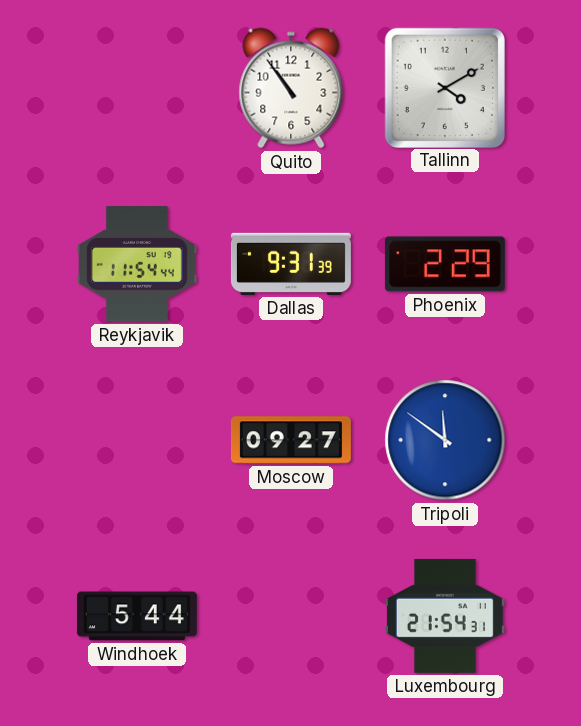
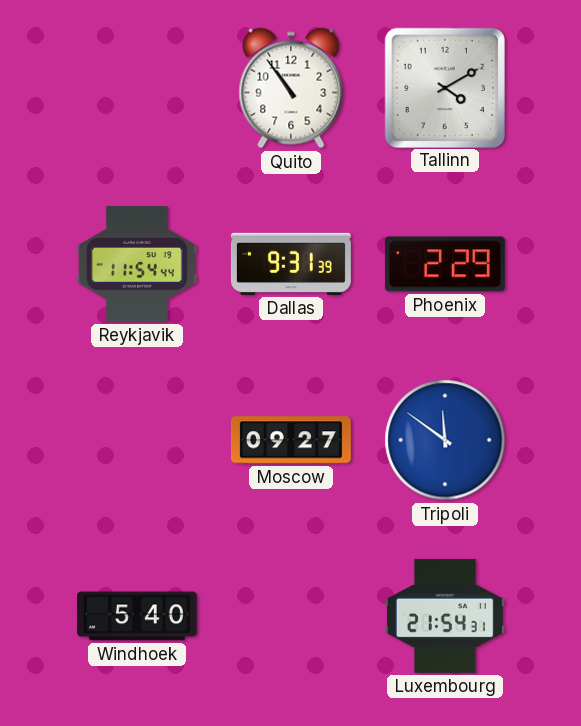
Windhoek: 5:44 -> 5:40
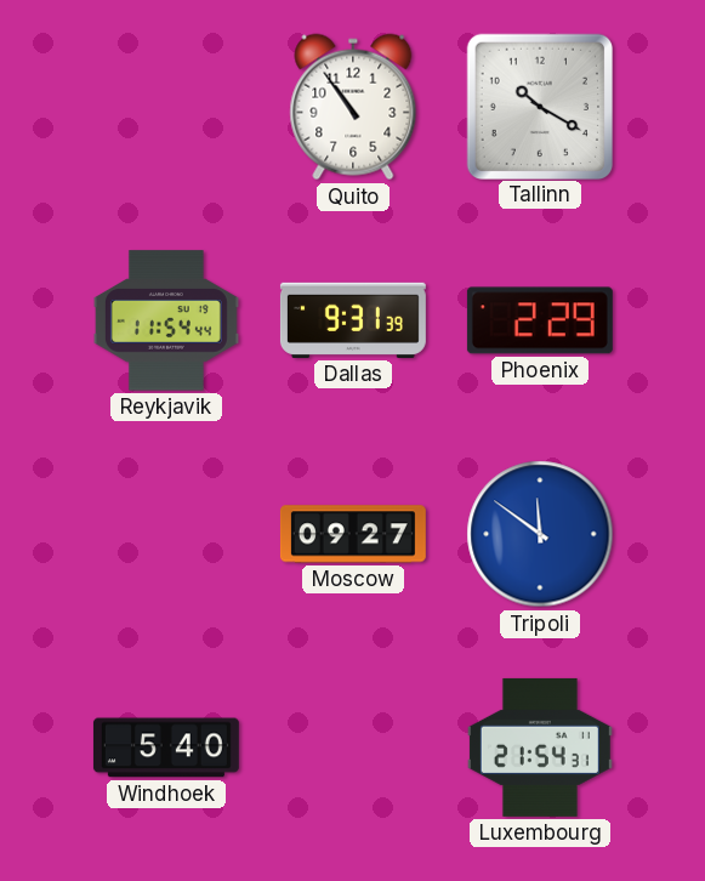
Tallinn: 4:10 -> 10:20
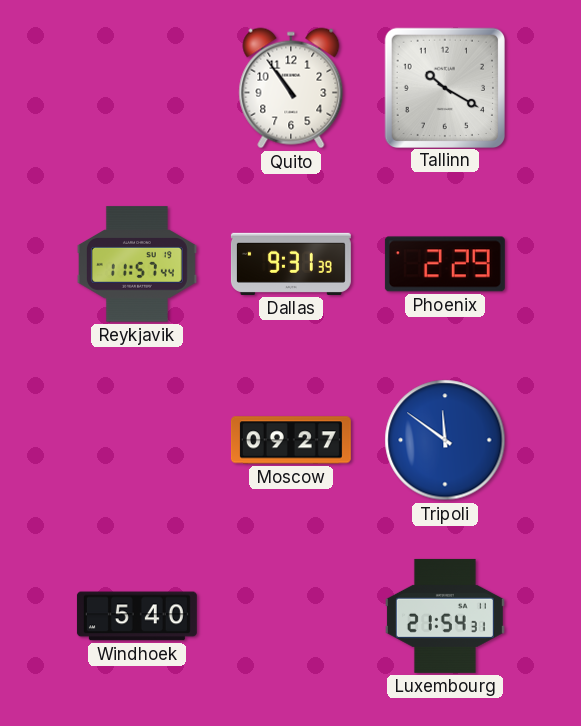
Reykjavik: 11:54 -> 11:57
